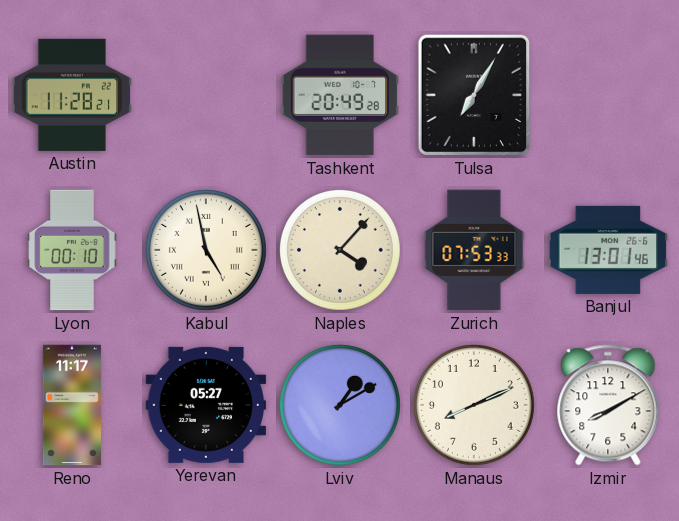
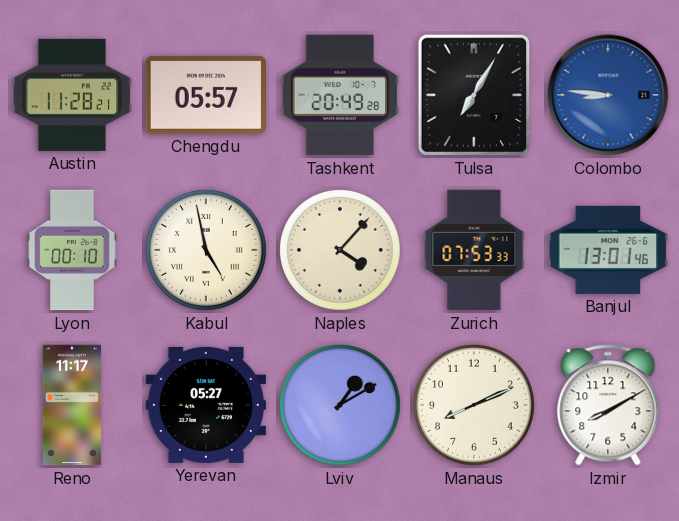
Chengdu: none -> 05:57
Colombo: none -> 8:46
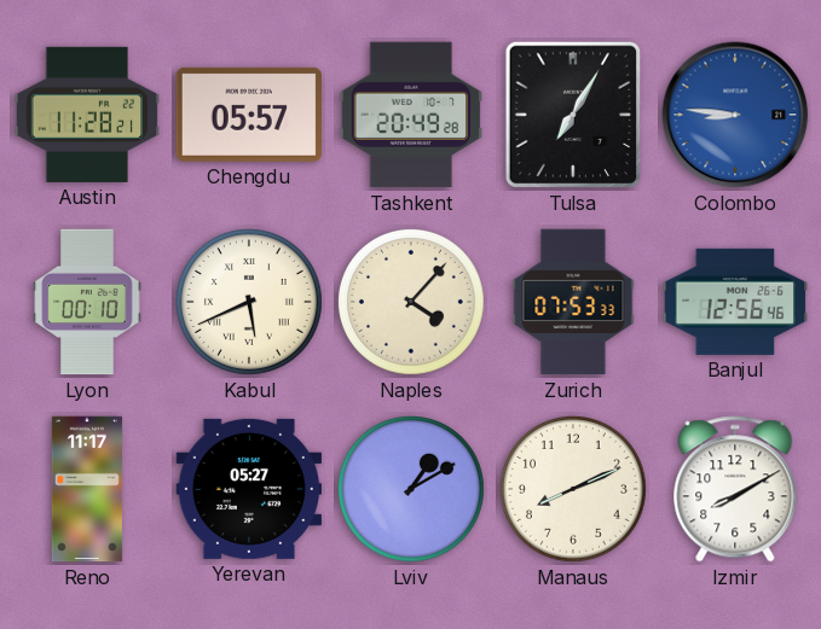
Kabul: 4:58 -> 5:41
Banjul: 13:01 -> 12:56
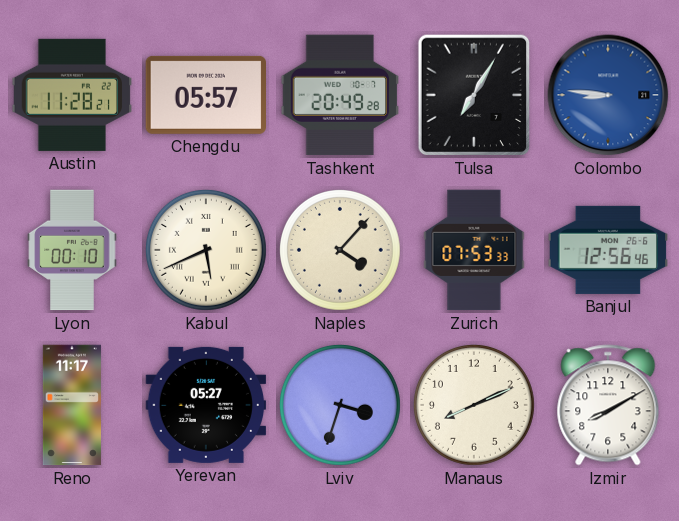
Lviv: 1:10 -> 3:33
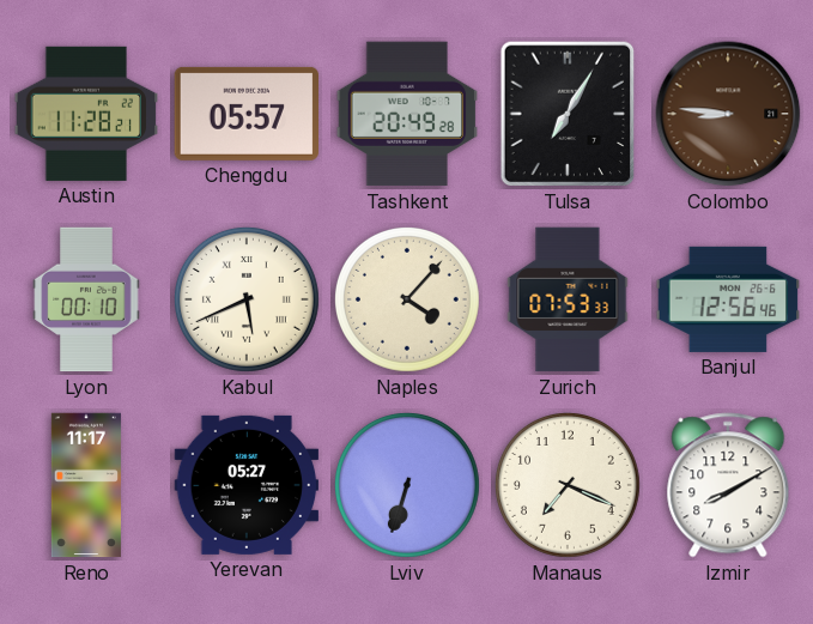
Colombo dial: blue -> brown
Lviv: 3:33 -> 6:33
Manaus: 8:11 -> 7:19
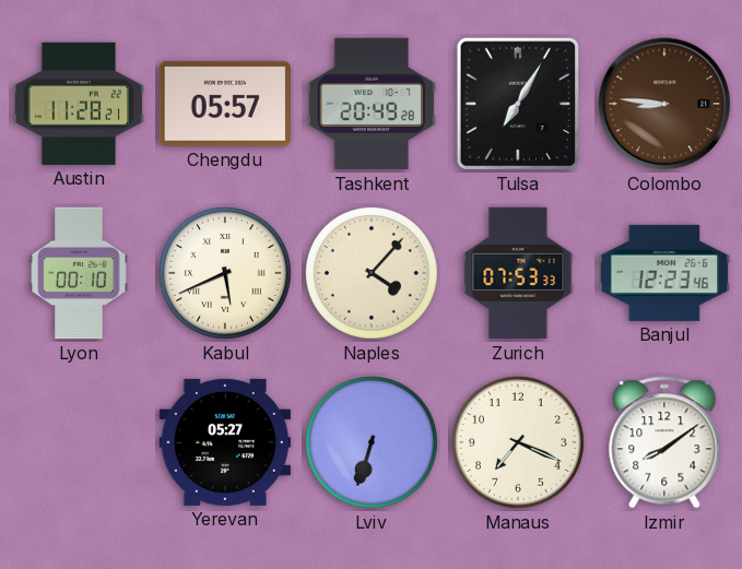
Banjul: 12:56 -> 12:23
Reno: 11:17 -> none
Izmir: 8:10 -> 8:09
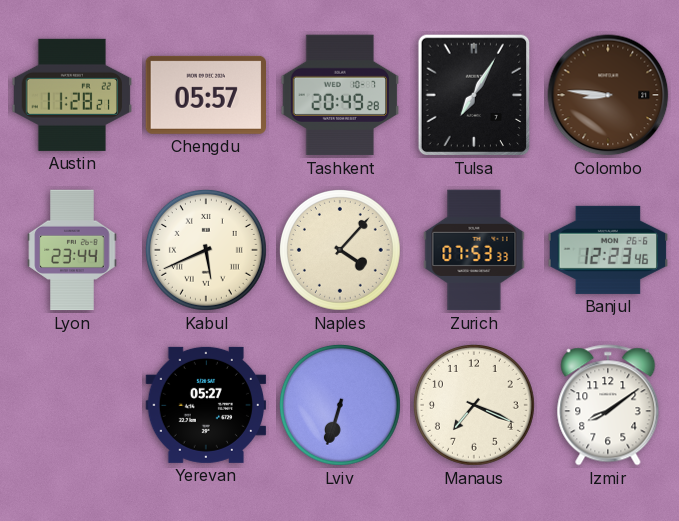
Lyon: 00:10 -> 23:44
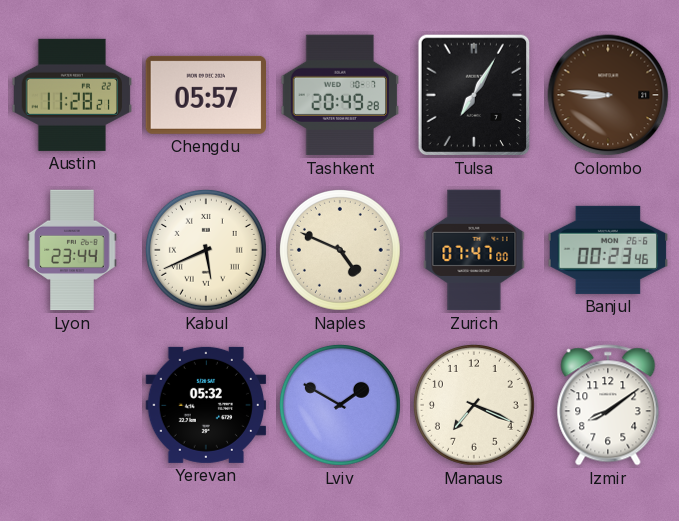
Naples: 4:07 -> 4:49
Zurich: 07:53 -> 07:47
Banjul: 12:23 -> 00:23
Yerevan: 05:27 -> 05:32
Lviv: 6:33 -> 1:50
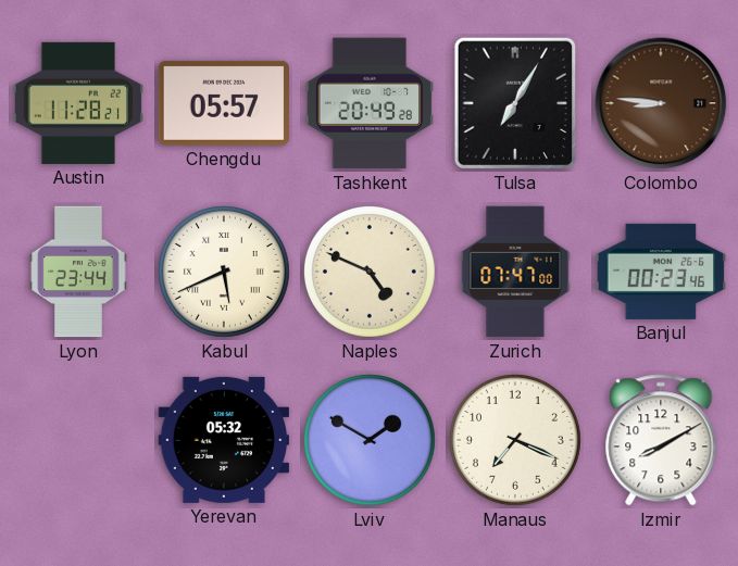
Izmir: 8:09 -> 8:10
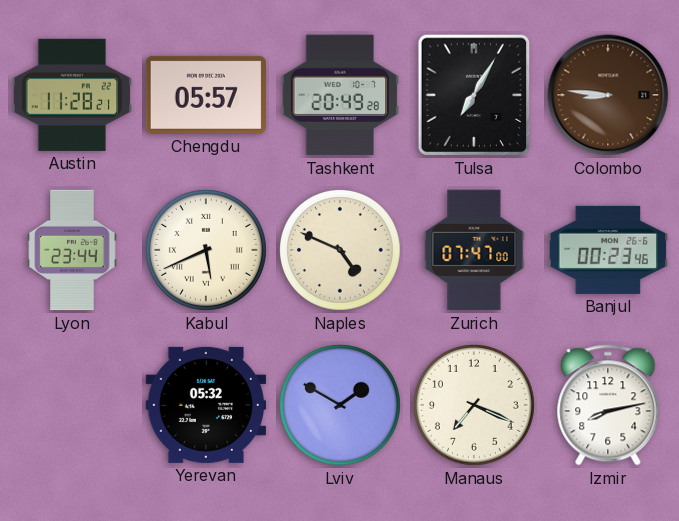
Izmir: 8:10 -> 8:13
